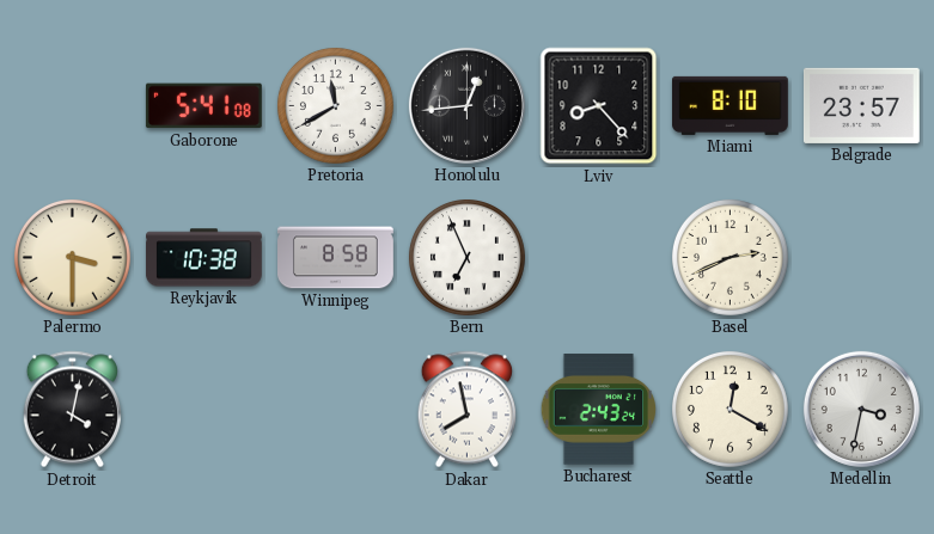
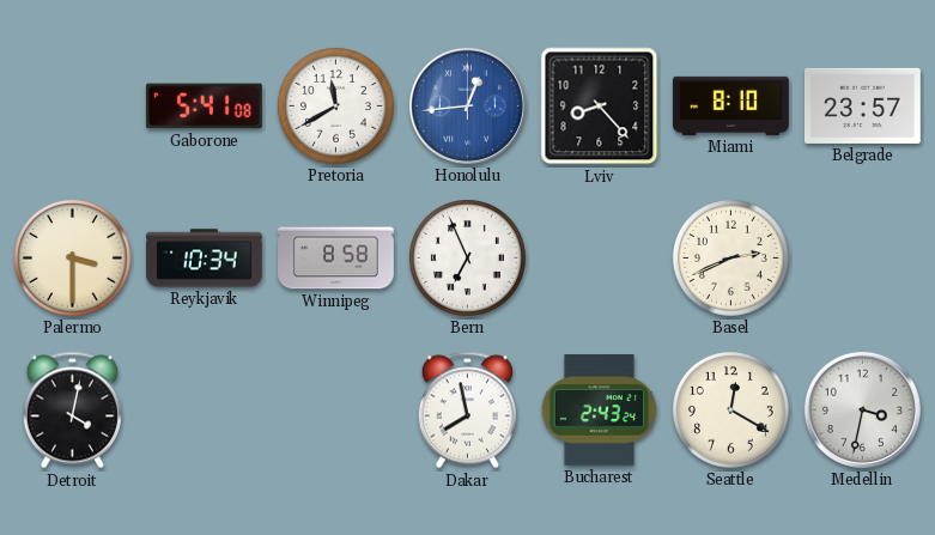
Honolulu dial: black -> blue
Reykjavik: 10:38 -> 10:34
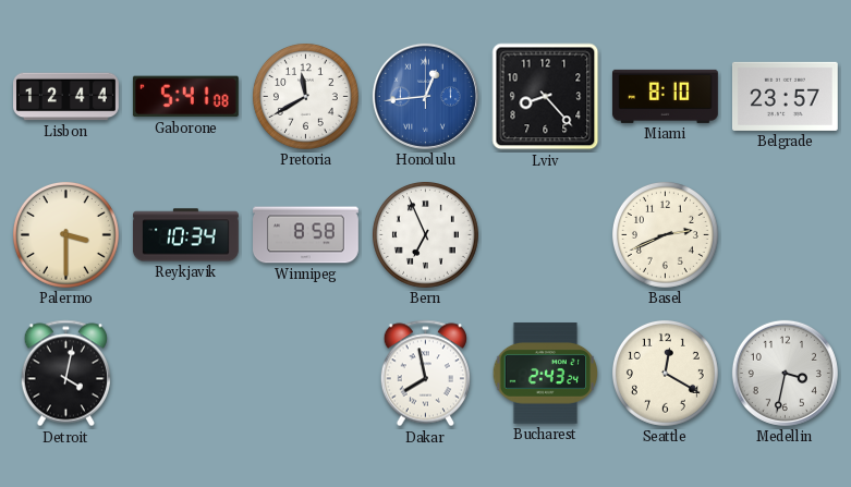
Lisbon: none -> 12:44
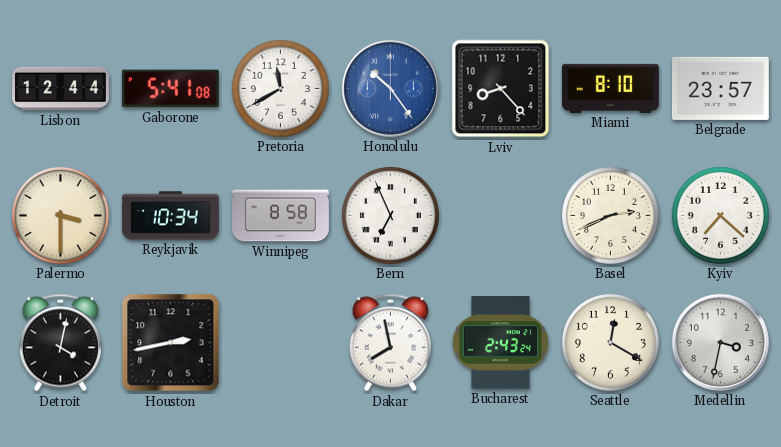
Honolulu: 12:44 -> 10:24
Kyiv: none -> 7:22
Houston: none -> 2:43
